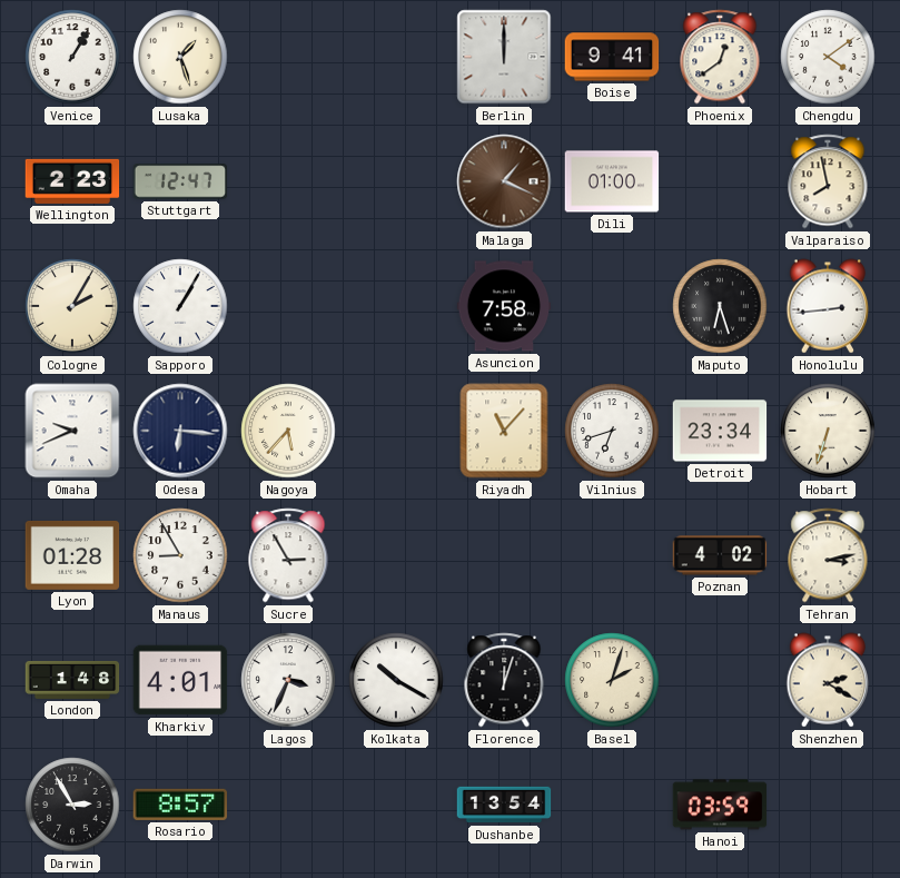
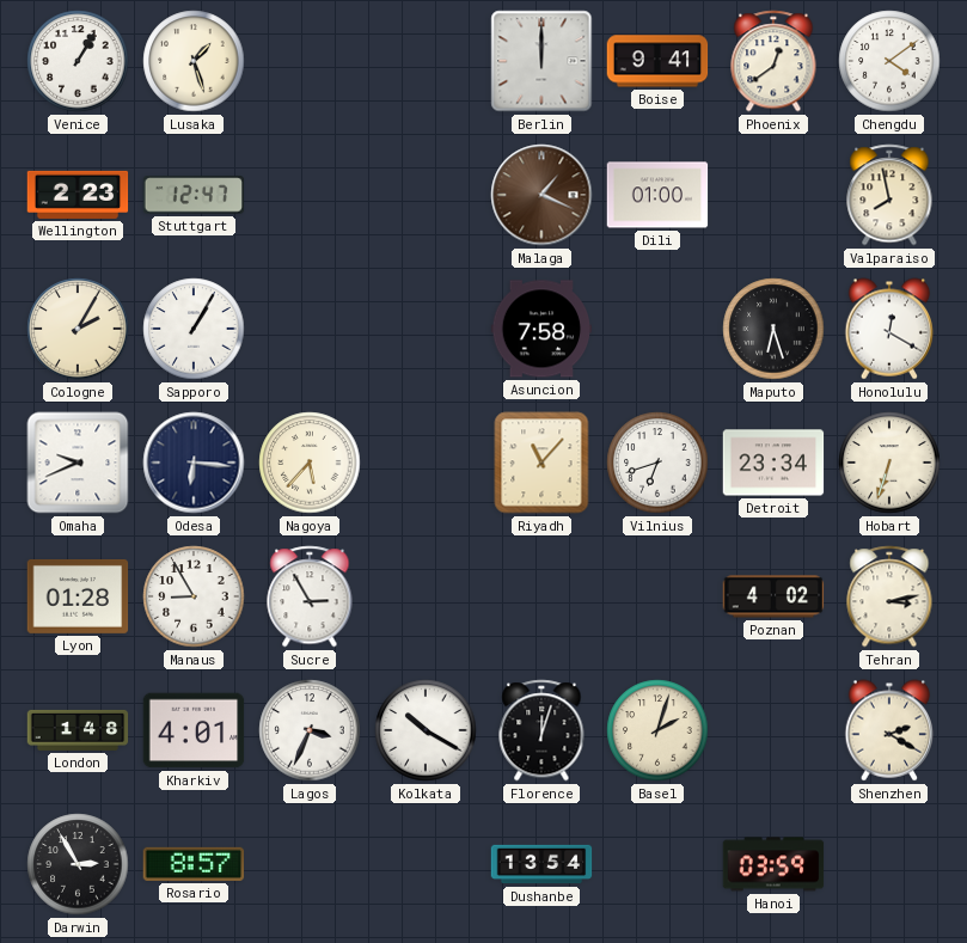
Honolulu: 2:44 -> 12:20
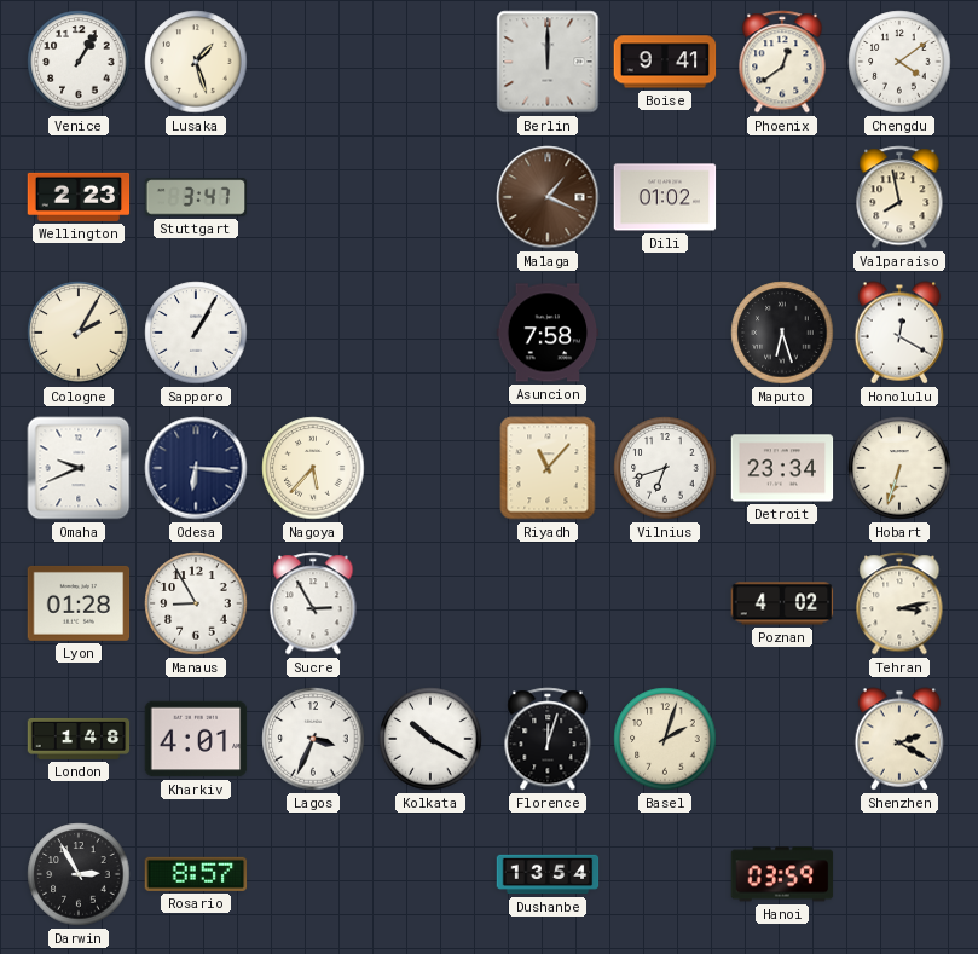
Stuttgart: 12:47 -> 3:47
Dili: 01:00 -> 01:02
